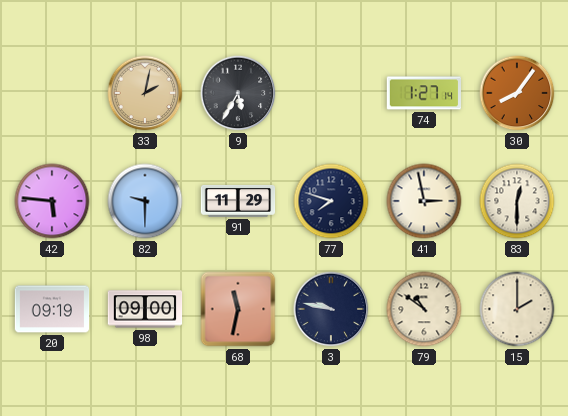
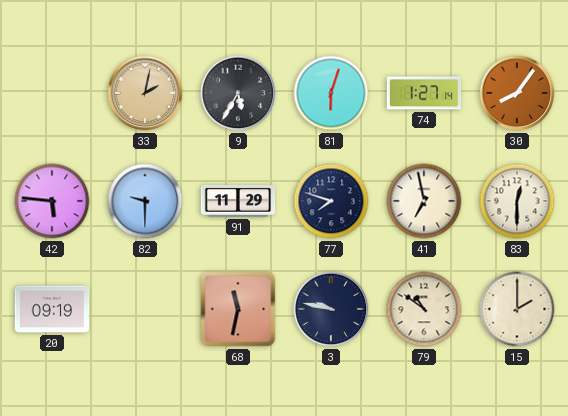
81: none -> 6:03
41: 2:58 -> 6:58
98: 09:00 -> none
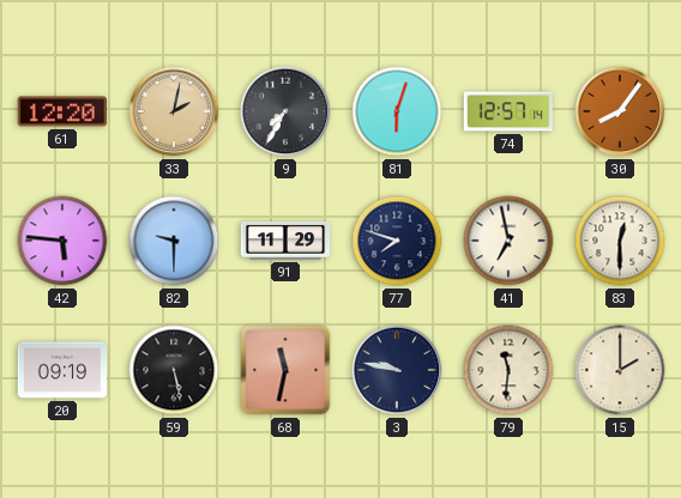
61: none -> 12:20
9: 5:35 -> 7:35
74: 1:27 -> 12:57
59: none -> 5:28
79: 10:51 -> 11:31
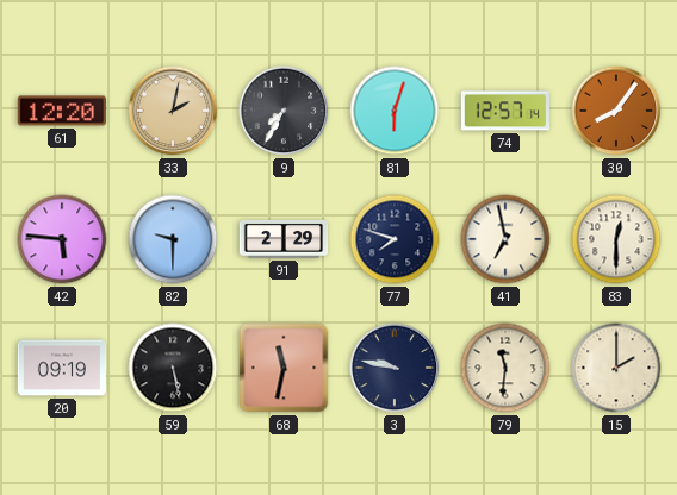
91: 11:29 -> 2:29
